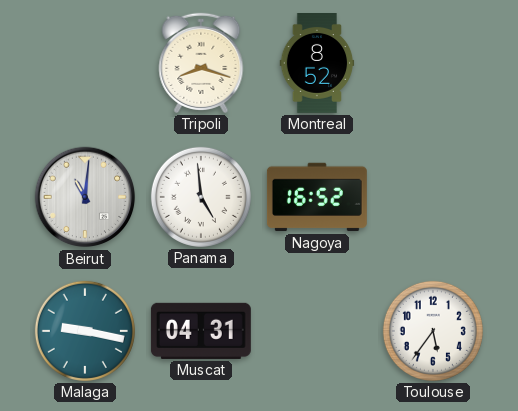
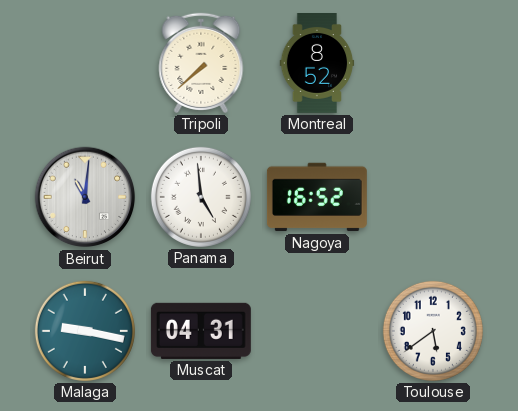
Tripoli: 8:18 -> 7:38
Toulouse: 5:36 -> 5:39
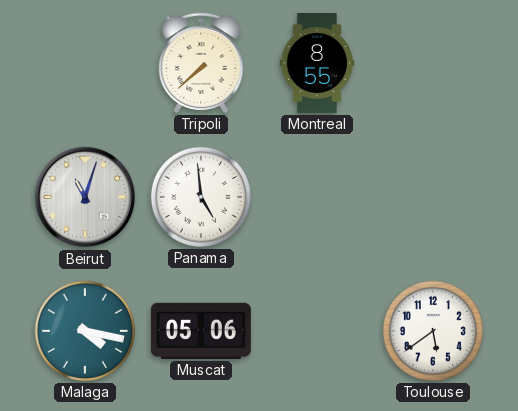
Montreal: 8:52 -> 8:55
Beirut: 11:01 -> 11:03
Nagoya: 16:52 -> none
Malaga: 9:17 -> 4:17
Muscat: 04:31 -> 05:06
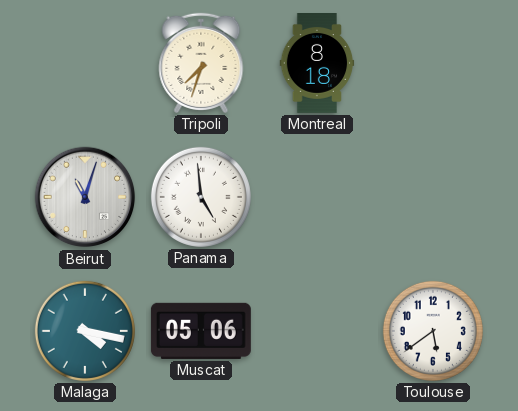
Tripoli: 7:38 -> 7:33
Montreal: 8:55 -> 8:18
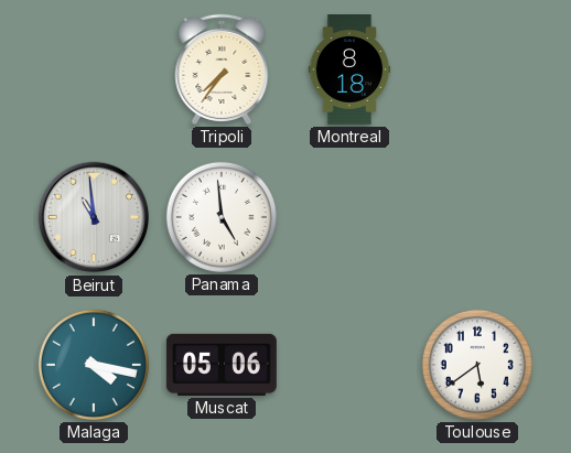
Tripoli: 7:33 -> 7:36
Beirut: 11:03 -> 10:59
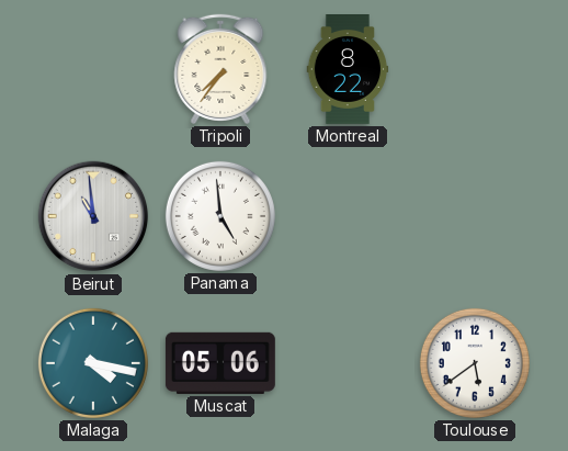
Montreal: 8:18 -> 8:22
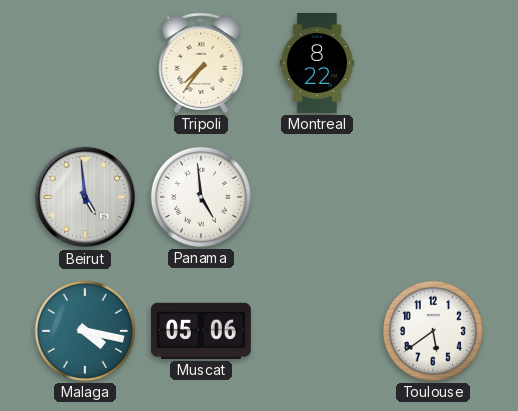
Beirut: 10:59 -> 4:59
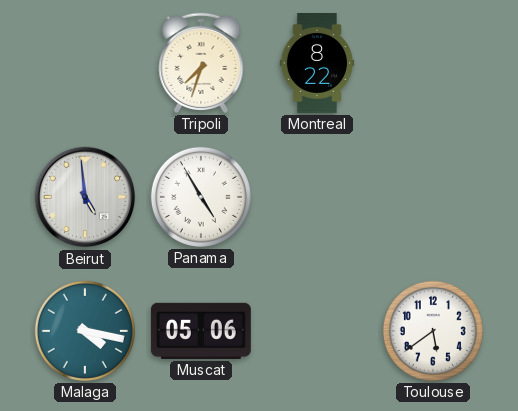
Tripoli: 7:36 -> 7:33
Panama: 4:59 -> 4:55
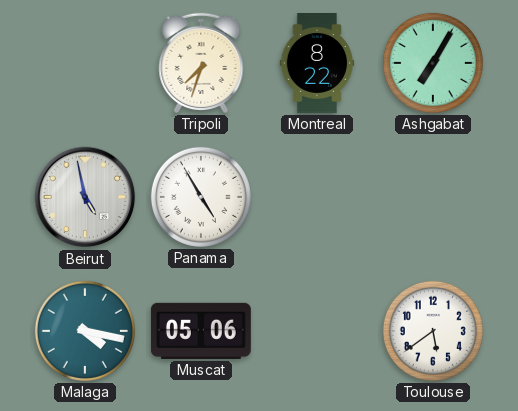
Ashgabat: none -> 7:05
Beirut: 4:59 -> 4:58
